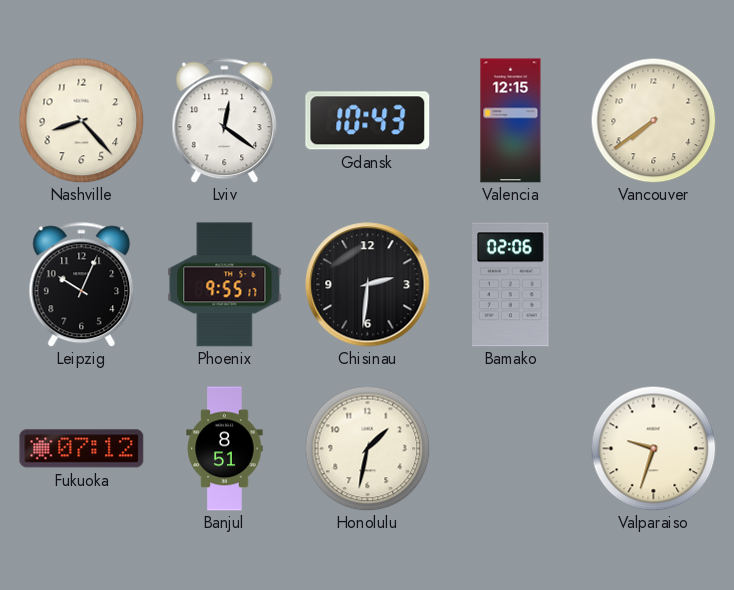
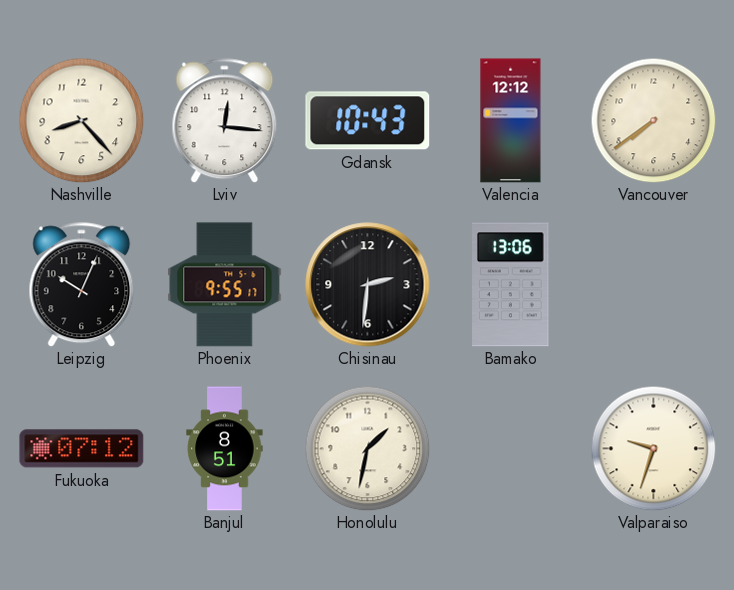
Lviv: 12:21 -> 12:16
Valencia: 12:15 -> 12:12
Bamako: 02:06 -> 13:06
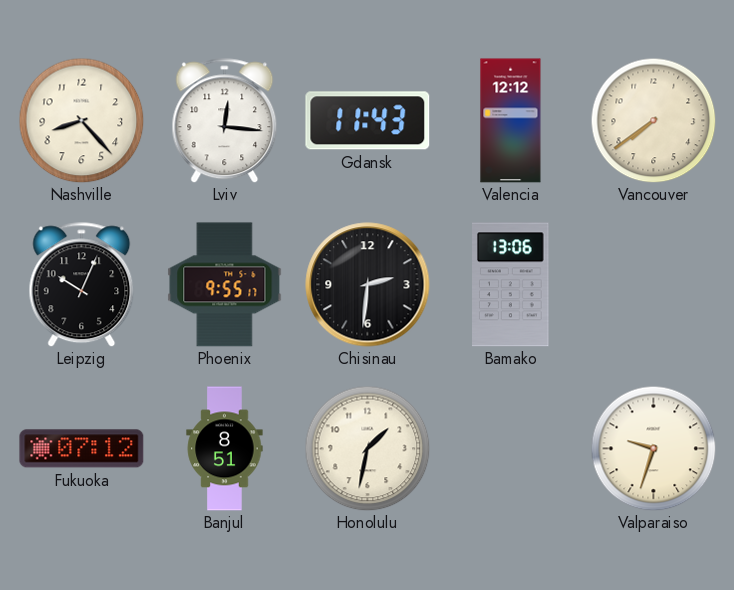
Gdansk: 10:43 -> 11:43
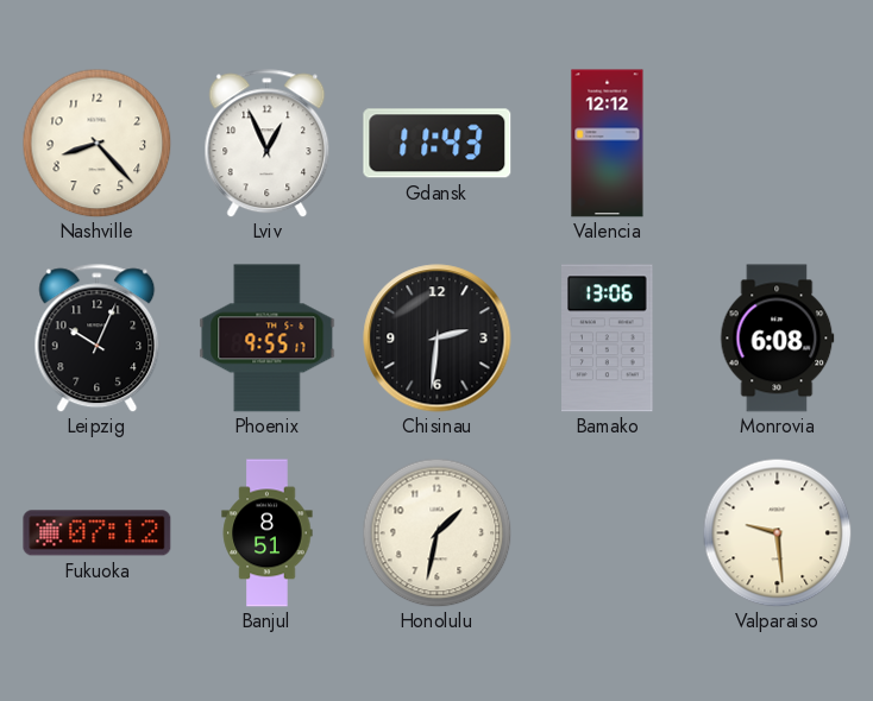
Lviv: 12:16 -> 12:56
Vancouver: 7:39 -> none
Monrovia: none -> 6:08
Valparaiso: 9:33 -> 9:29
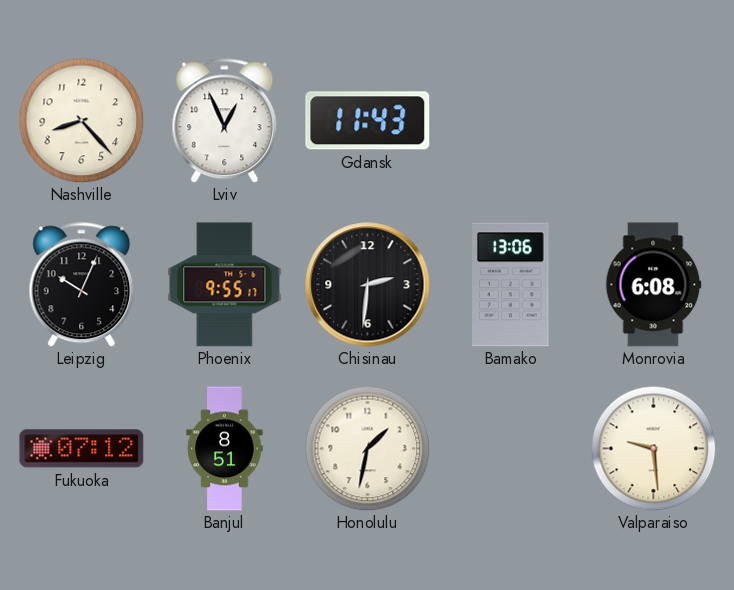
Valencia: 12:12 -> none
